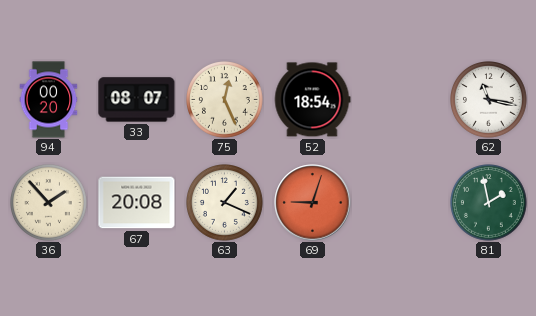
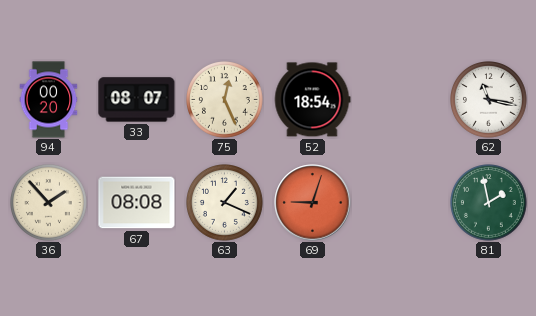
67: 20:08 -> 08:08
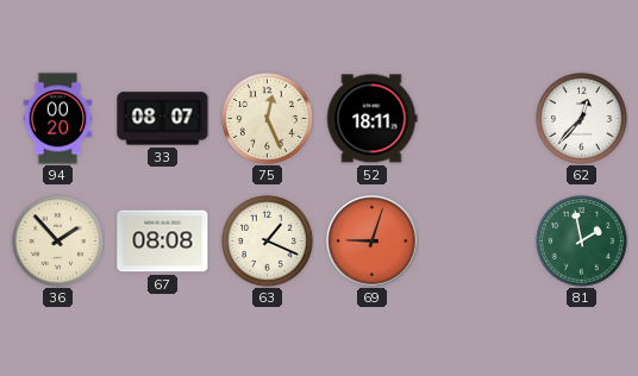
52: 18:54 -> 18:11
62: 11:17 -> 12:37
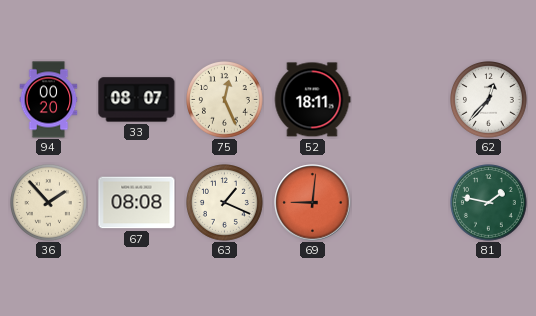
69: 9:03 -> 9:01
81: 1:58 -> 1:47
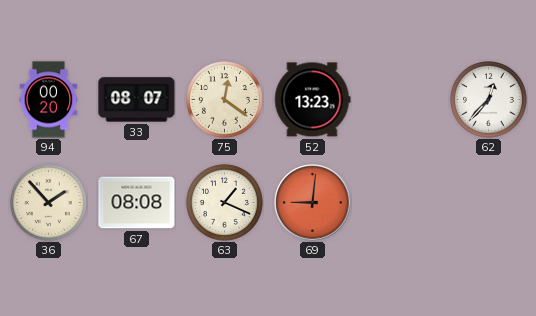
75: 12:26 -> 12:21
52: 18:11 -> 13:23
81: 1:47 -> none
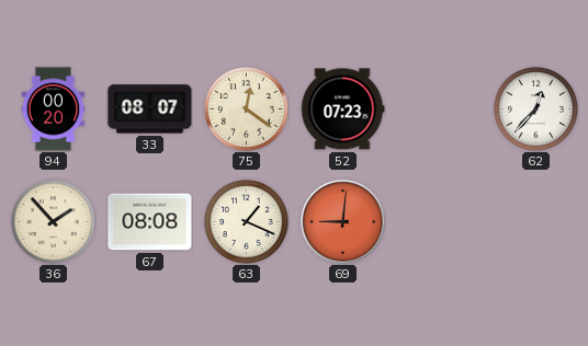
52: 13:23 -> 07:23
